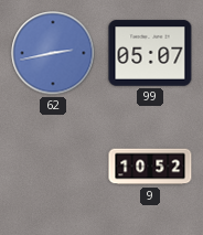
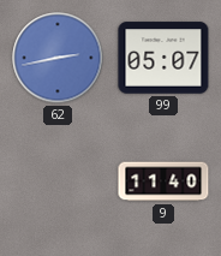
9: 10:52 -> 11:40
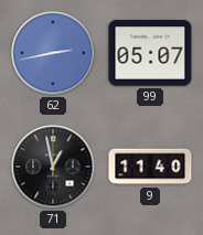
71: none -> 12:58
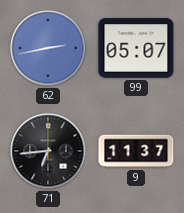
71: 12:58 -> 6:44
9: 11:40 -> 11:37
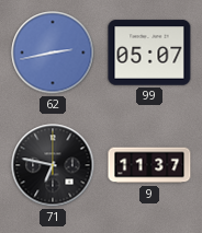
71: 6:44 -> 6:47
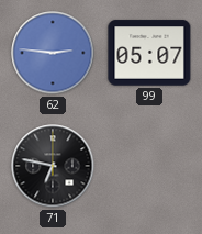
62: 2:43 -> 2:46
9: 11:37 -> none
